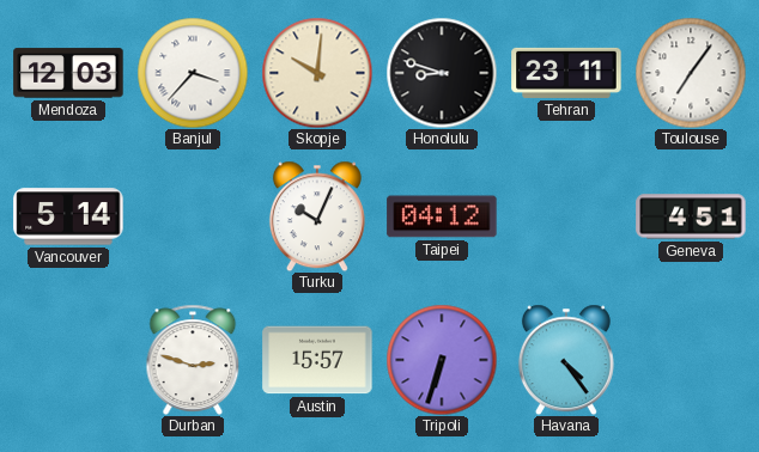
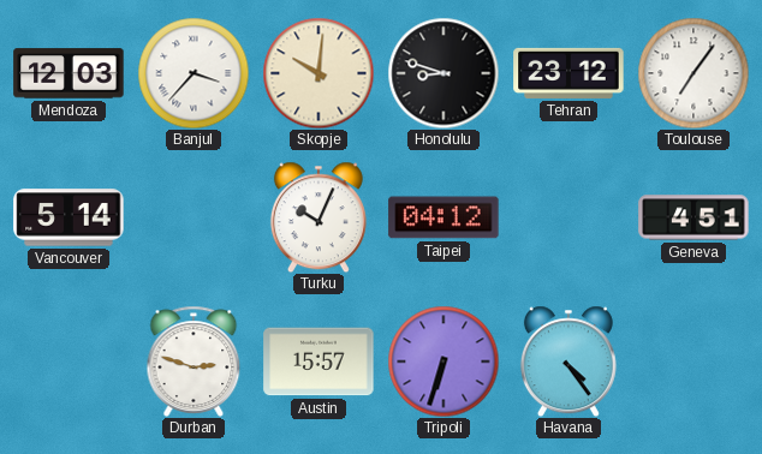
Tehran: 23:11 -> 23:12
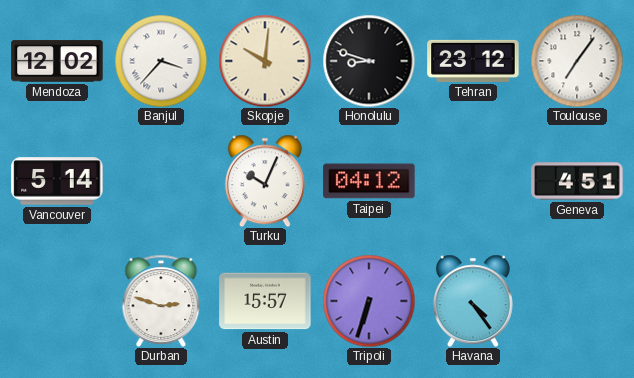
Mendoza: 12:03 -> 12:02
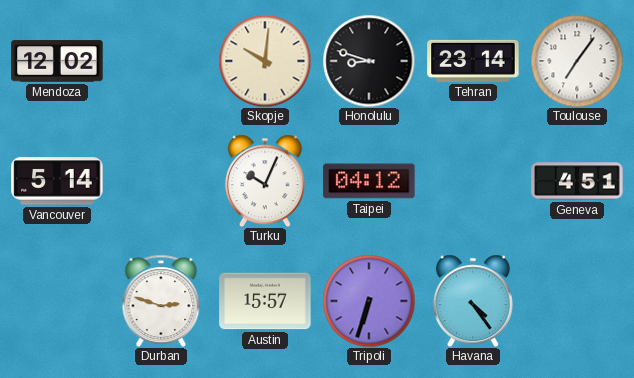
Banjul: 3:37 -> none
Tehran: 23:12 -> 23:14
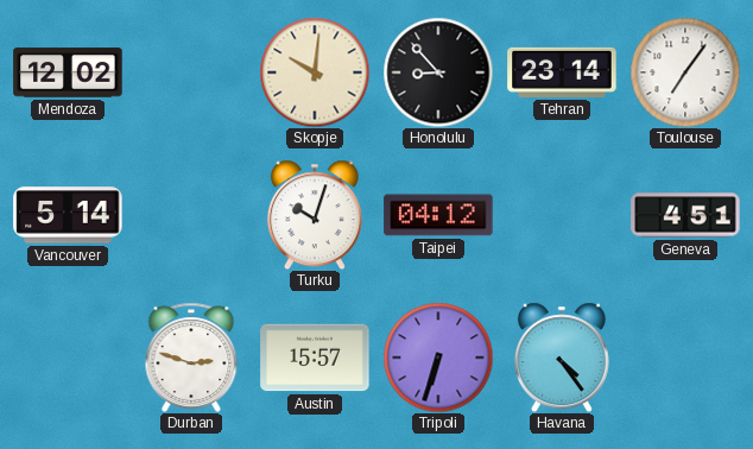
Honolulu: 8:48 -> 8:53
Turku: 10:04 -> 10:03
